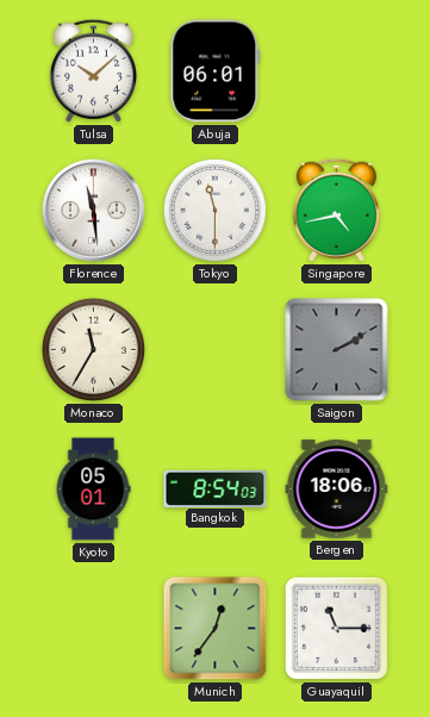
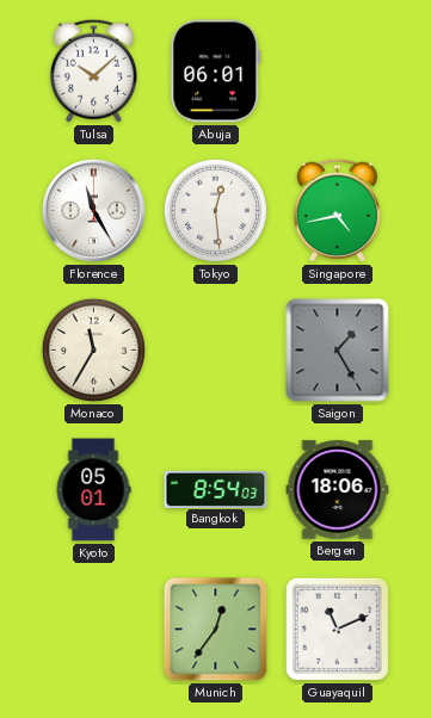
Florence: 11:29 -> 11:25
Tokyo: 11:30 -> 12:29
Saigon: 2:10 -> 1:25
Guayaquil: 11:15 -> 11:11
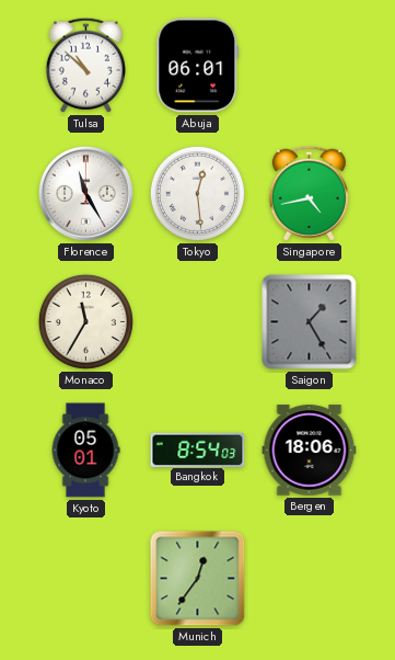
Tulsa: 10:08 -> 10:52
Guayaquil: 11:11 -> none
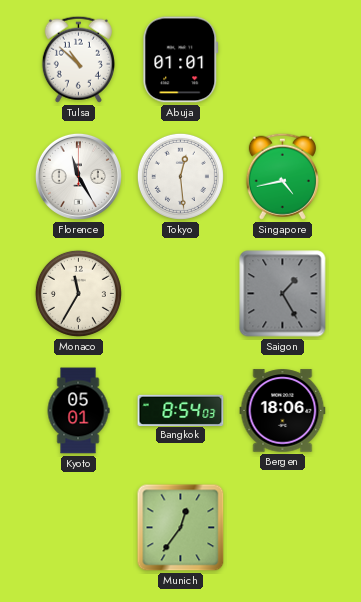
Abuja: 06:01 -> 01:01
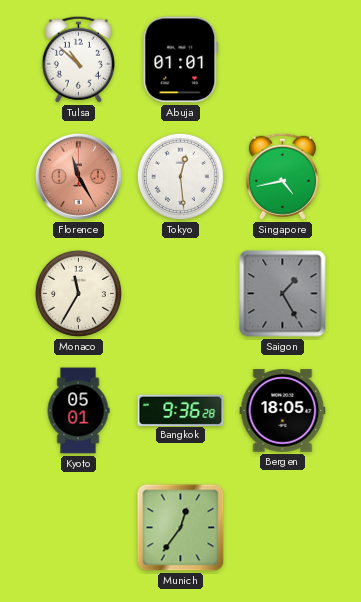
Florence dial: white -> salmon
Bangkok: 8:54 -> 9:36
Bergen: 18:06 -> 18:05
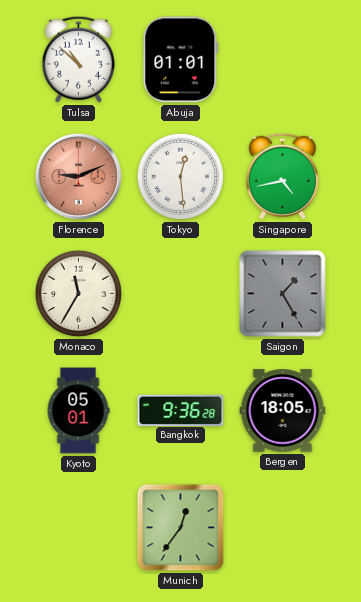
Florence: 11:25 -> 9:11
